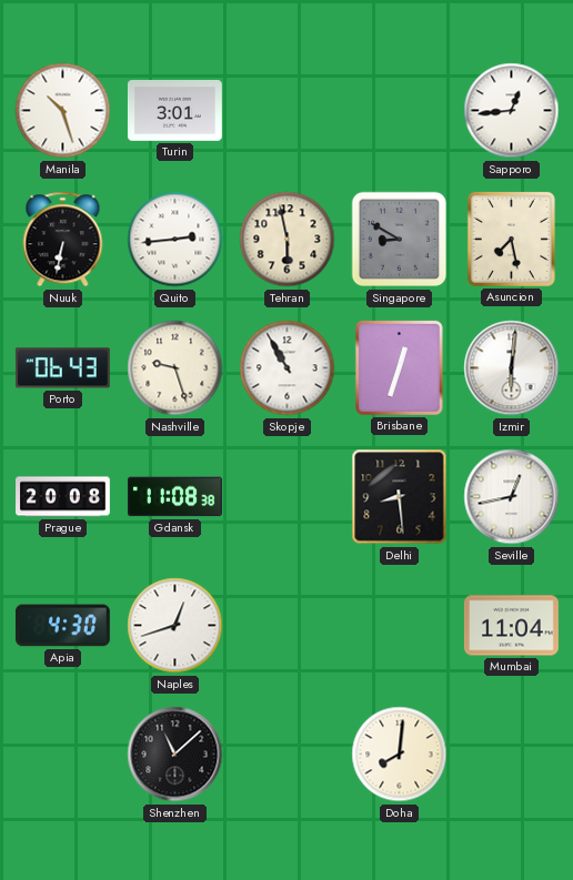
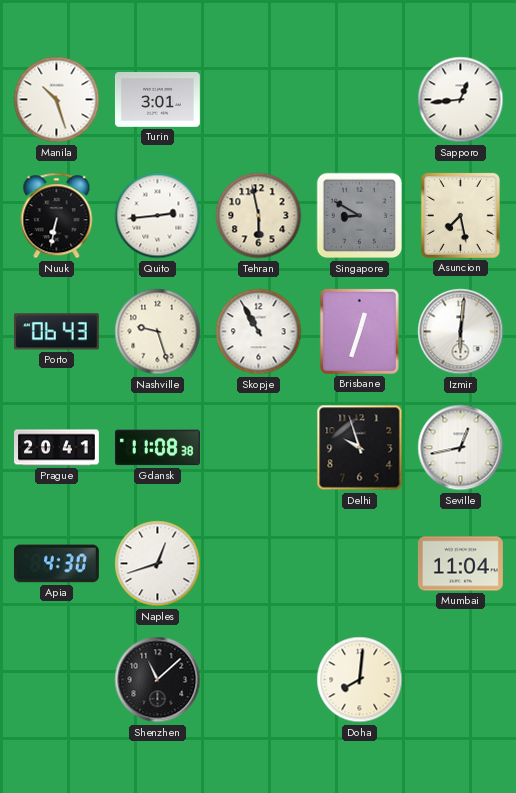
Prague: 20:08 -> 20:41
Delhi: 8:29 -> 9:57
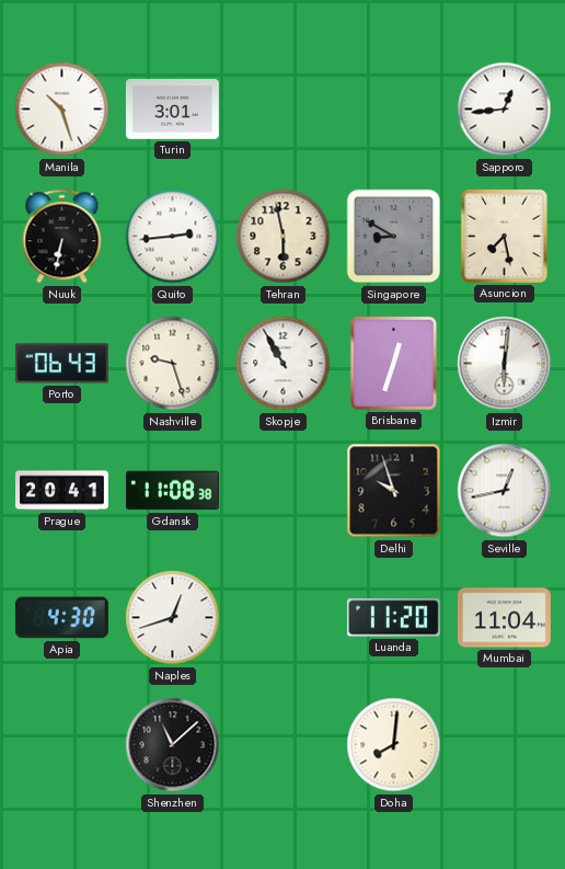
Luanda: none -> 11:20
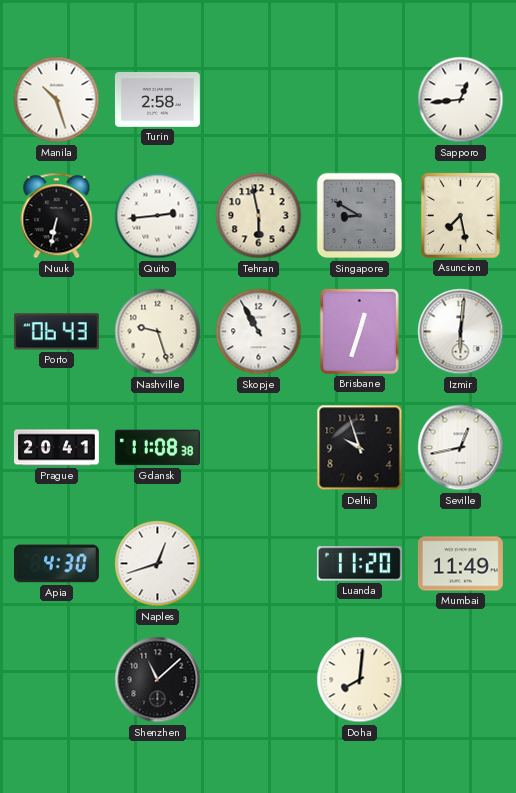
Turin: 3:01 -> 2:58
Mumbai: 11:04 -> 11:49
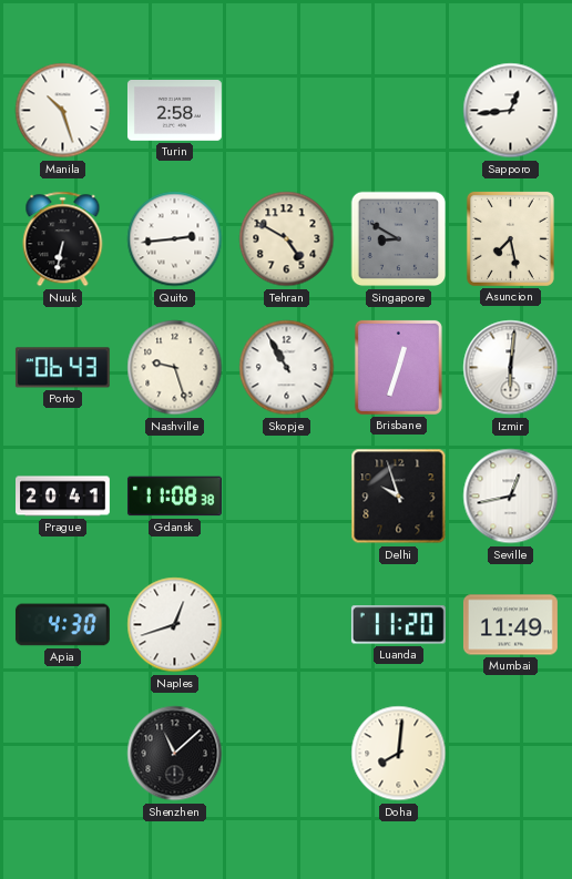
Tehran: 5:58 -> 4:50
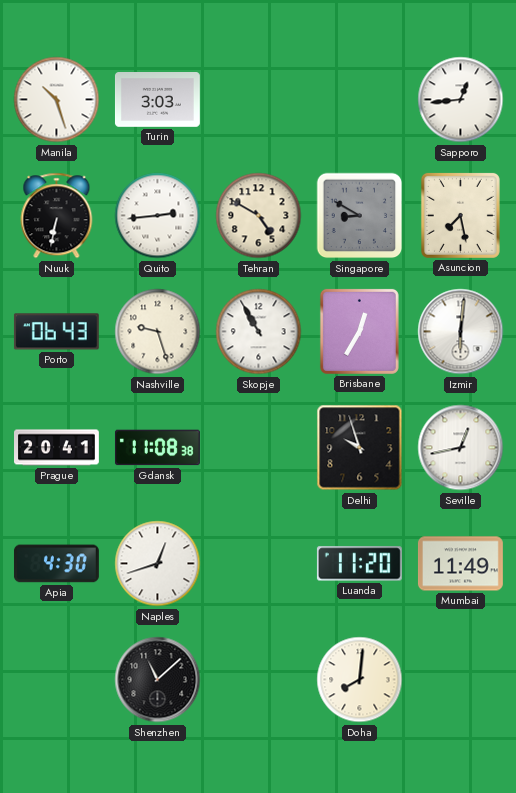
Turin: 2:58 -> 3:03
Brisbane: 12:33 -> 12:35
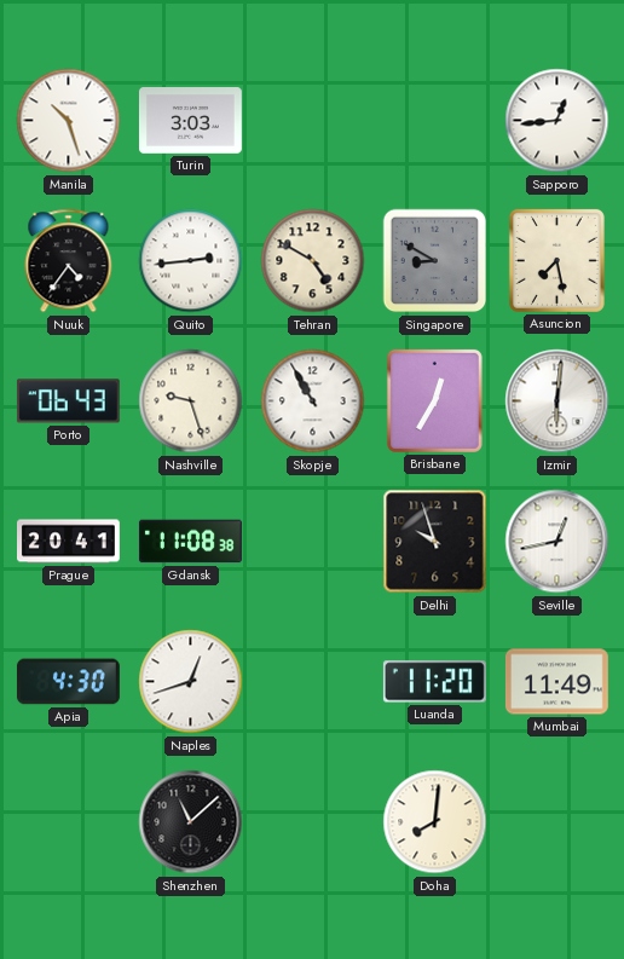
Nuuk: 6:32 -> 4:36
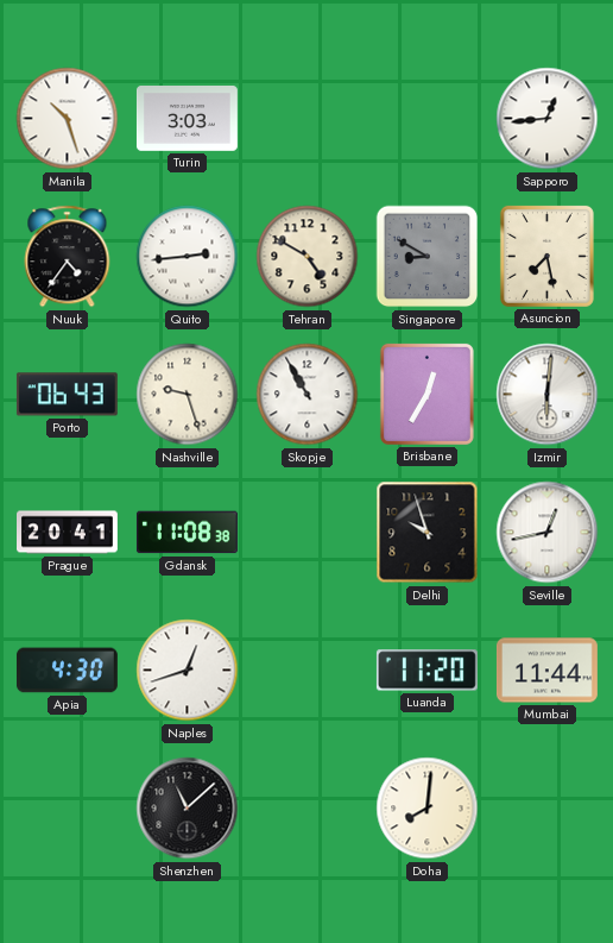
Mumbai: 11:49 -> 11:44
